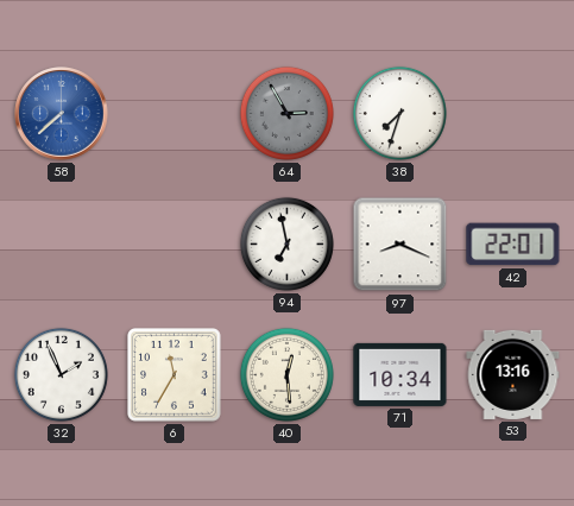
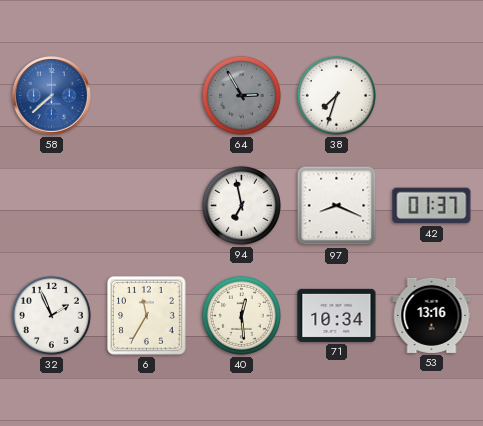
42: 22:01 -> 01:37
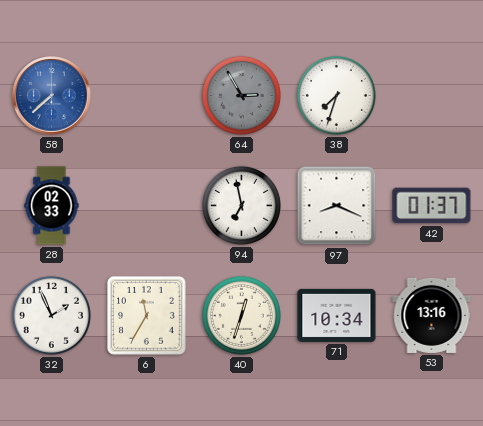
28: none -> 02:33
40: 12:29 -> 12:33
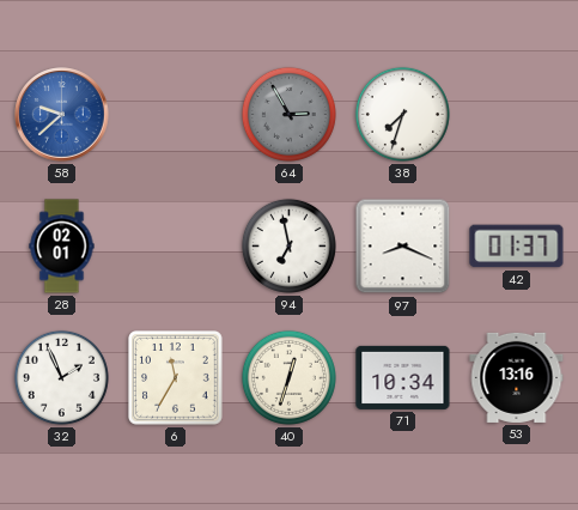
58: 7:38 -> 9:38
28: 02:33 -> 02:01
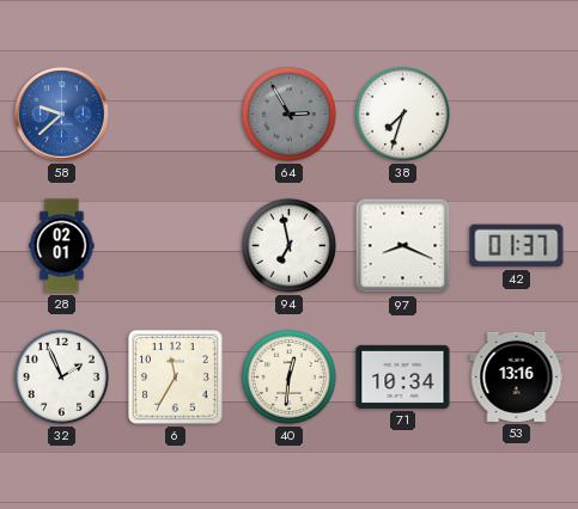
40: 12:33 -> 12:31
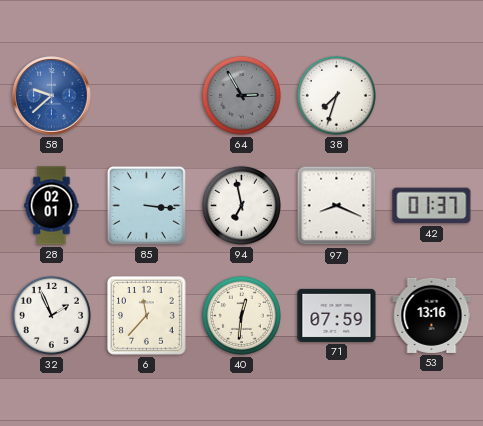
85: none -> 3:16
6: 11:35 -> 11:37
71: 10:34 -> 07:59
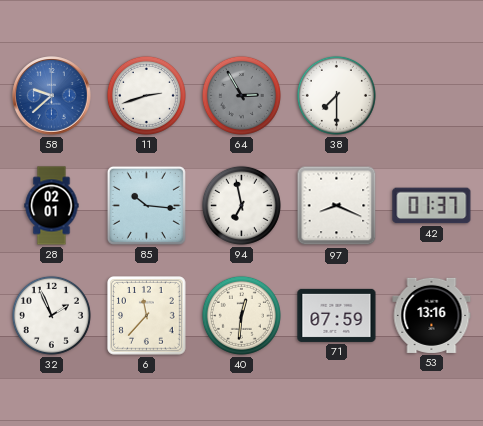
11: none -> 2:42
38: 7:33 -> 7:30
85: 3:16 -> 10:16
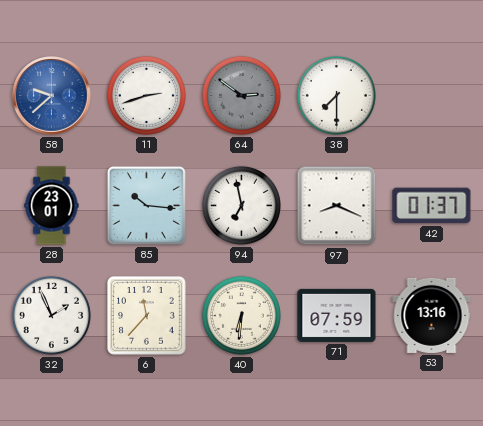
64: 2:55 -> 2:51
28: 02:01 -> 23:01
40: 12:31 -> 6:31
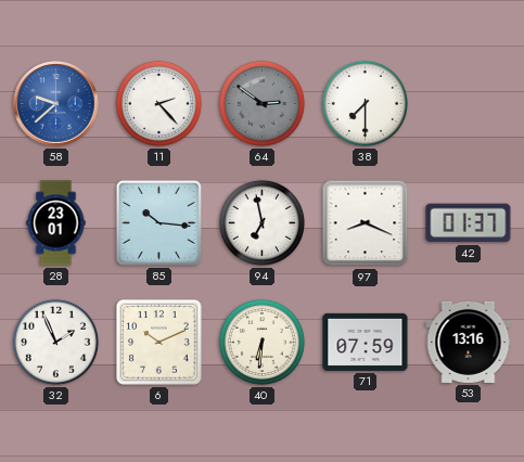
11: 2:42 -> 2:23
6: 11:37 -> 10:11
